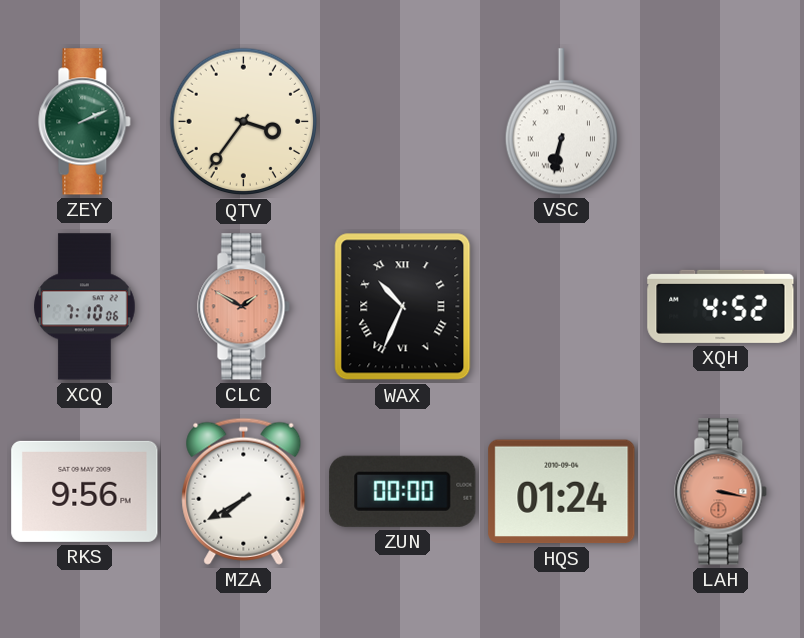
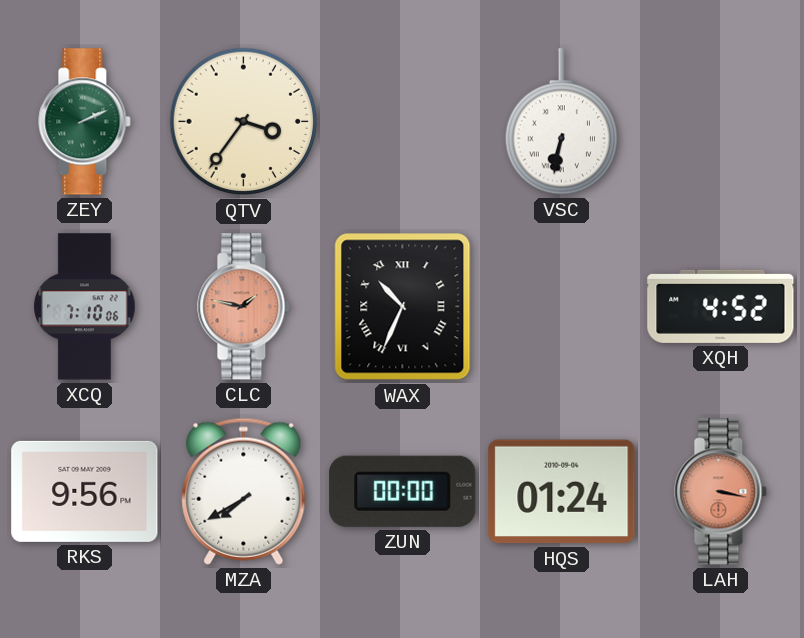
CLC: 1:50 -> 1:47
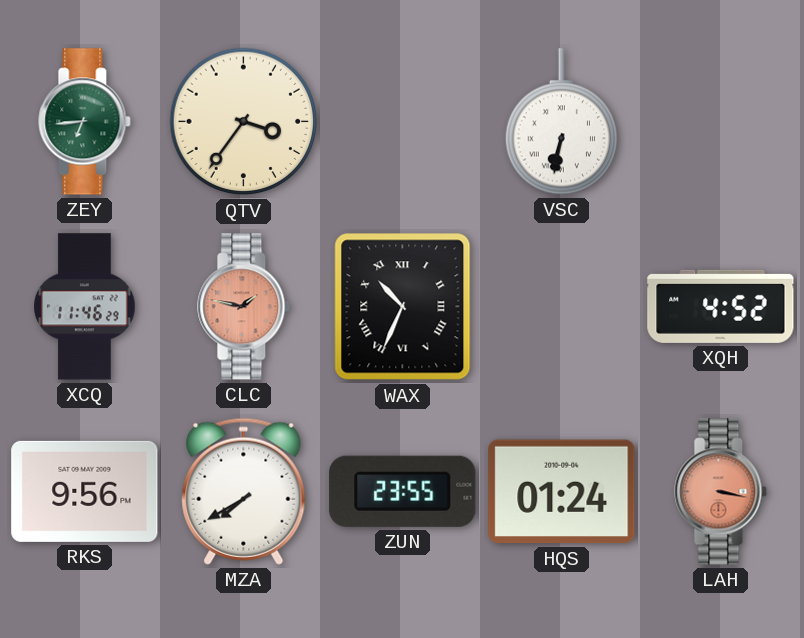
ZEY: 2:11 -> 6:44
XCQ: 7:10 -> 11:46
ZUN: 00:00 -> 23:55
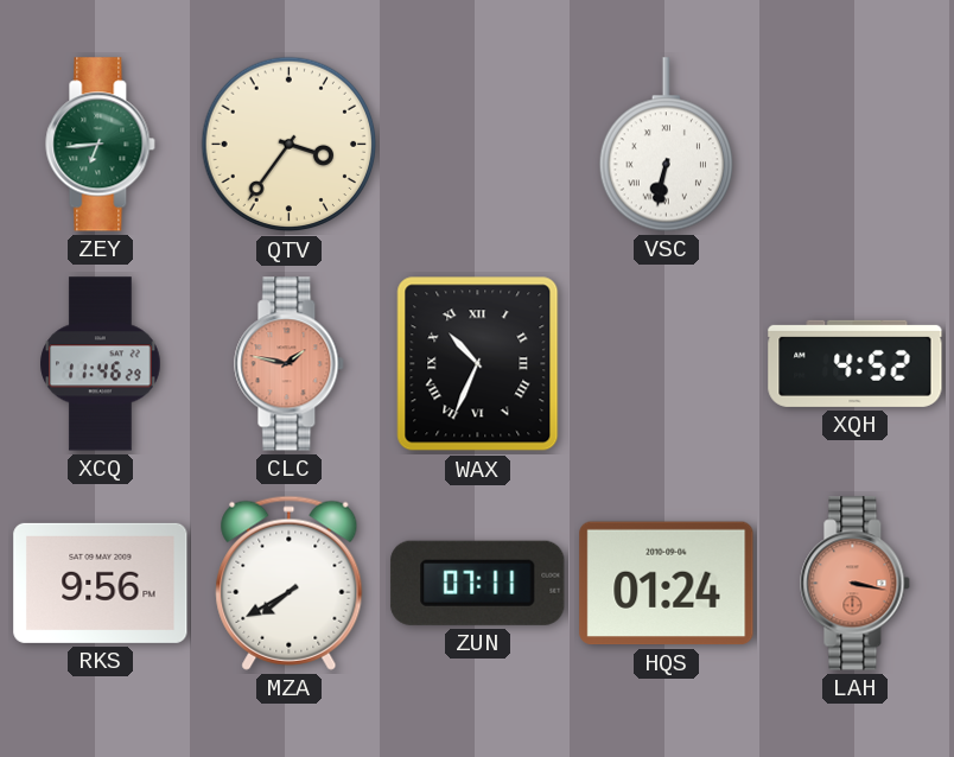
ZUN: 23:55 -> 07:11
